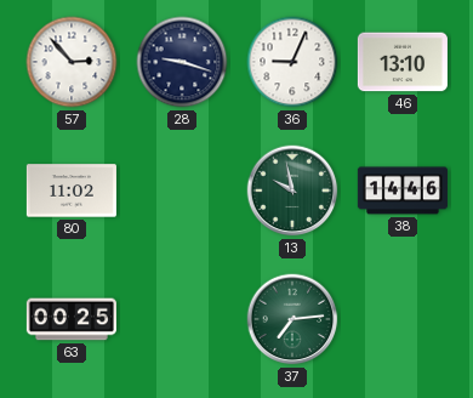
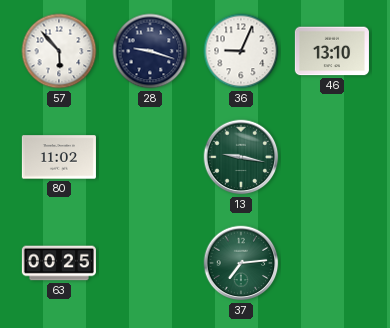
57: 2:53 -> 5:53
13: 9:58 -> 9:17
38: 14:46 -> none
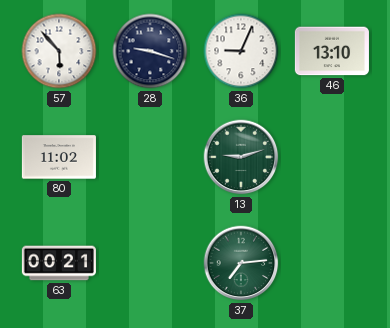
13: 9:17 -> 9:12
63: 00:25 -> 00:21
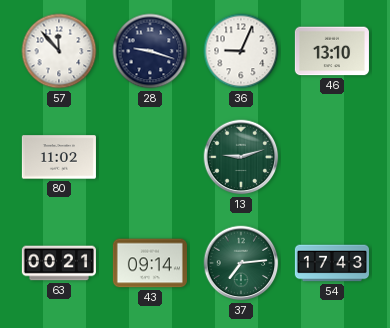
57: 5:53 -> 11:53
43: none -> 09:14
54: none -> 17:43
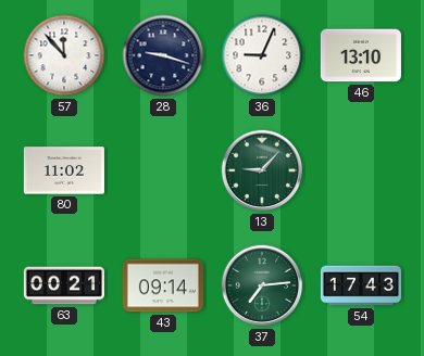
13: 9:12 -> 9:07
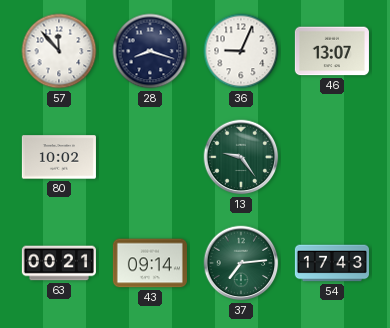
28: 9:18 -> 8:18
46: 13:10 -> 13:07
80: 11:02 -> 10:02
13: 9:07 -> 9:24
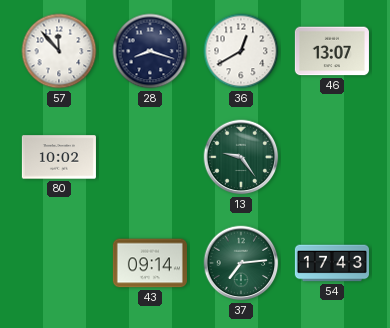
36: 9:04 -> 12:40
63: 00:21 -> none
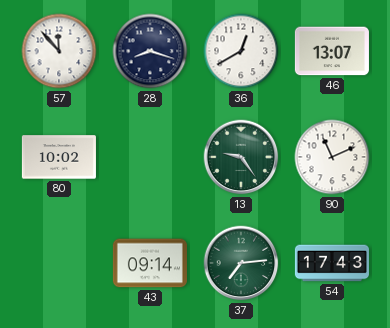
90: none -> 11:11
